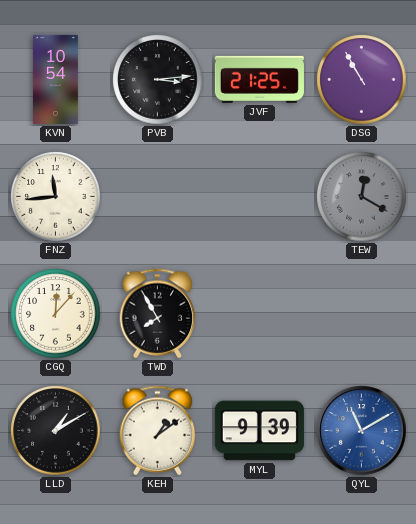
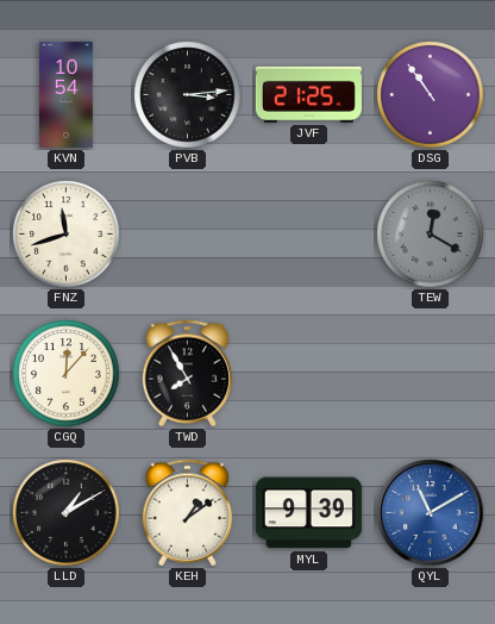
DSG: 10:55 -> 10:54
FNZ: 11:44 -> 11:42
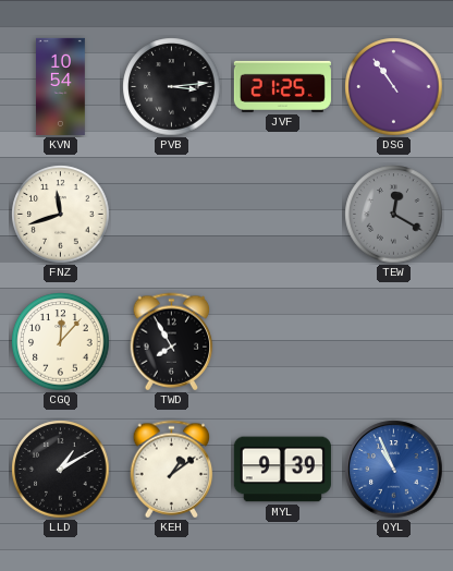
QYL: 11:10 -> 10:56
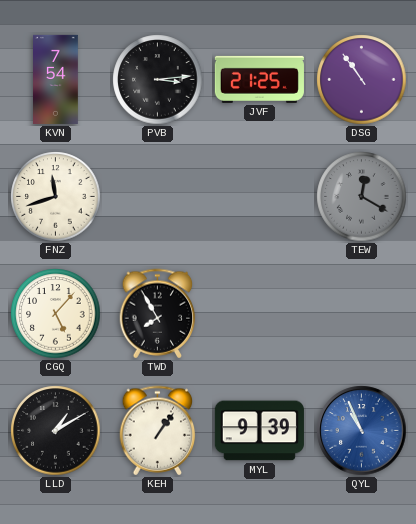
KVN: 10:54 -> 7:54
CGQ: 12:07 -> 5:07
KEH: 1:09 -> 1:06
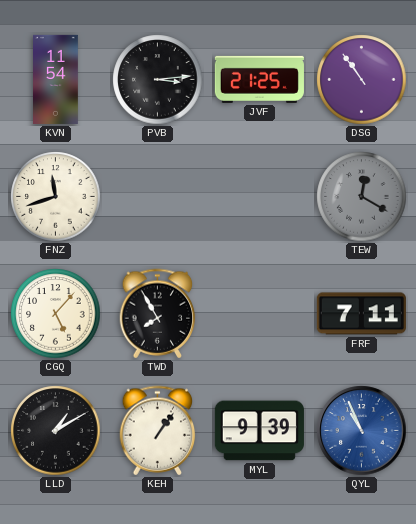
KVN: 7:54 -> 11:54
FRF: none -> 7:11
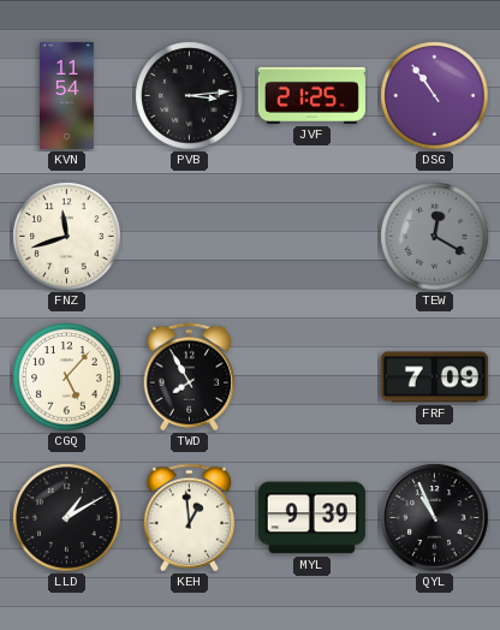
FRF: 7:11 -> 7:09
KEH: 1:06 -> 12:59
QYL dial: blue -> black
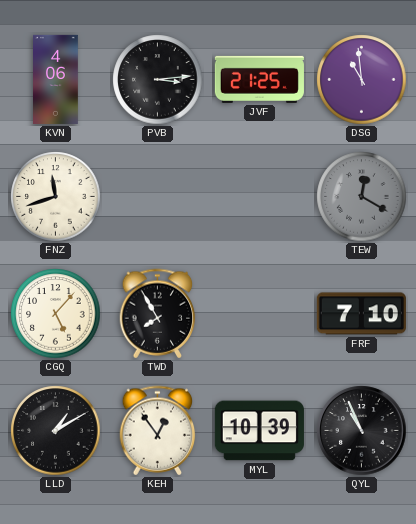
KVN: 11:54 -> 4:06
DSG: 10:54 -> 10:59
FRF: 7:09 -> 7:10
KEH: 12:59 -> 12:54
MYL: 9:39 -> 10:39
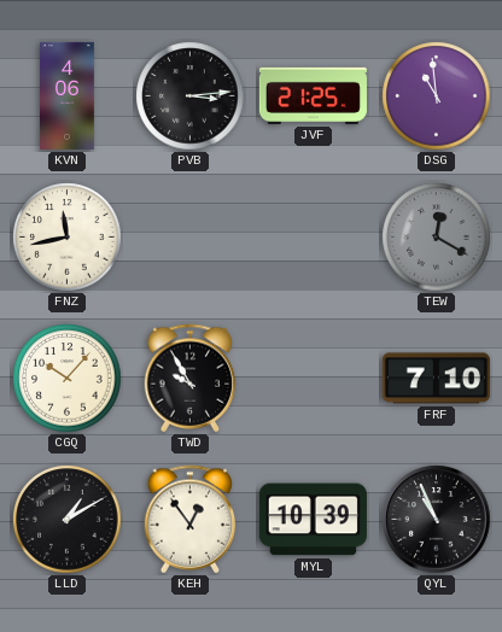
FNZ: 11:42 -> 11:43
CGQ: 5:07 -> 10:07
TWD: 7:55 -> 9:55
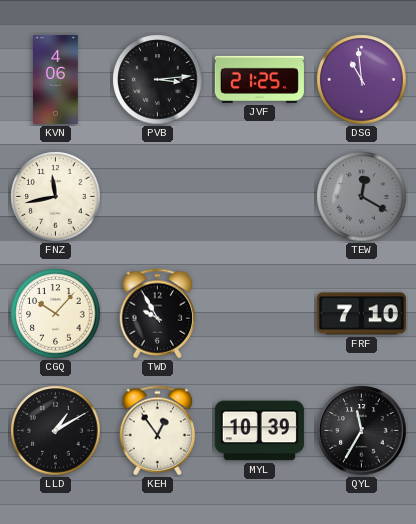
QYL: 10:56 -> 11:35
